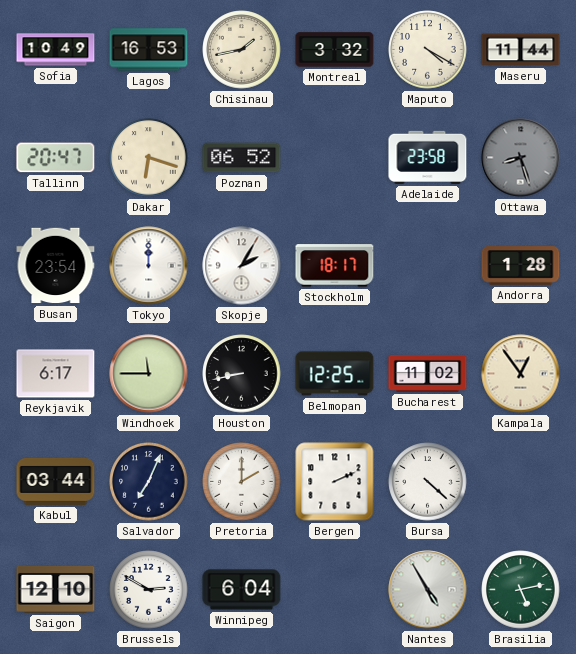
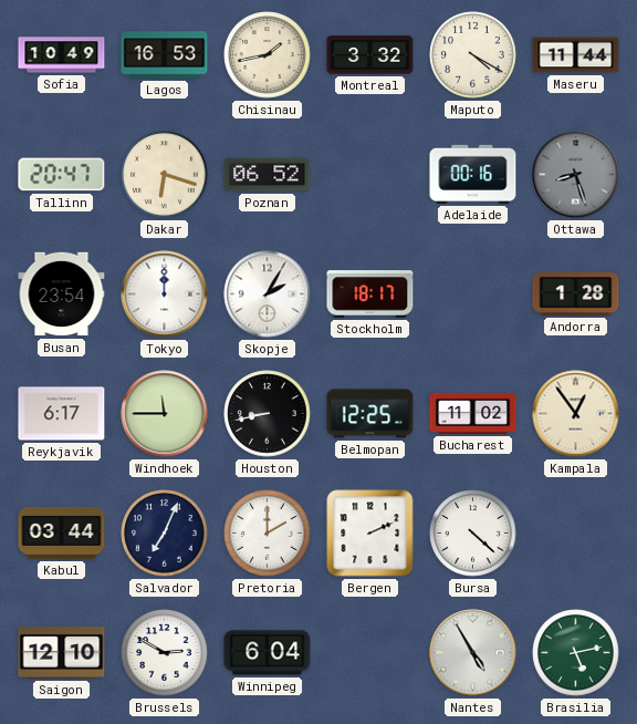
Adelaide: 23:58 -> 00:16
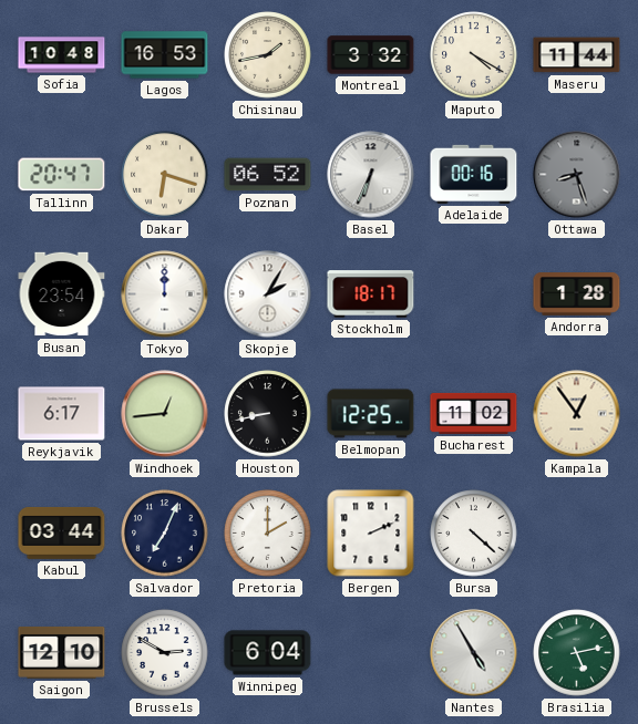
Sofia: 10:49 -> 10:48
Basel: none -> 6:34
Windhoek: 11:45 -> 12:44
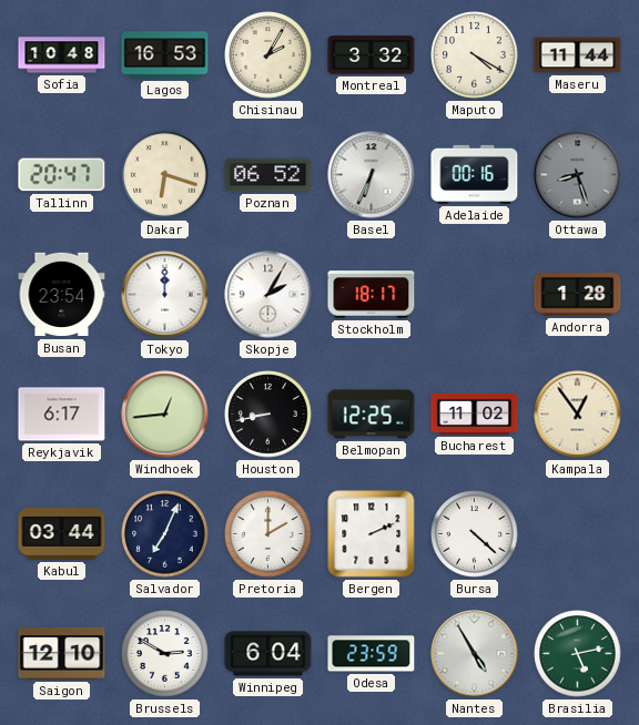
Chisinau: 1:43 -> 2:05
Odesa: none -> 23:59
